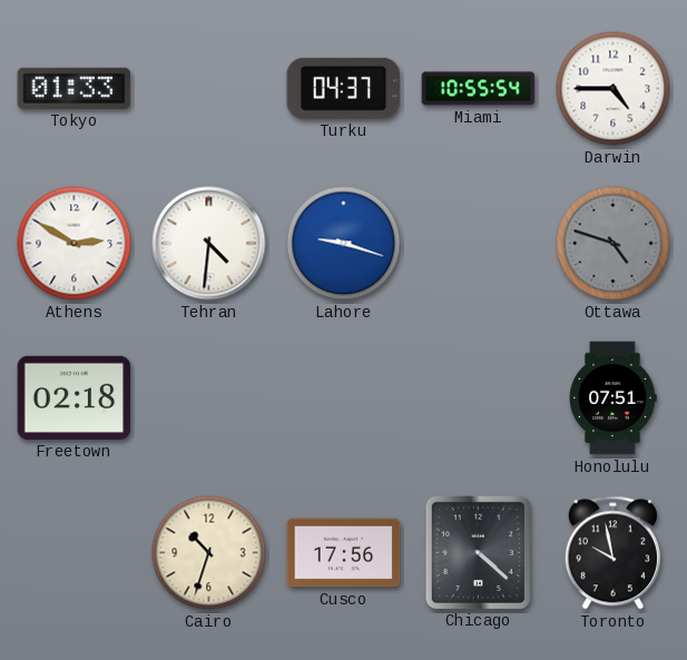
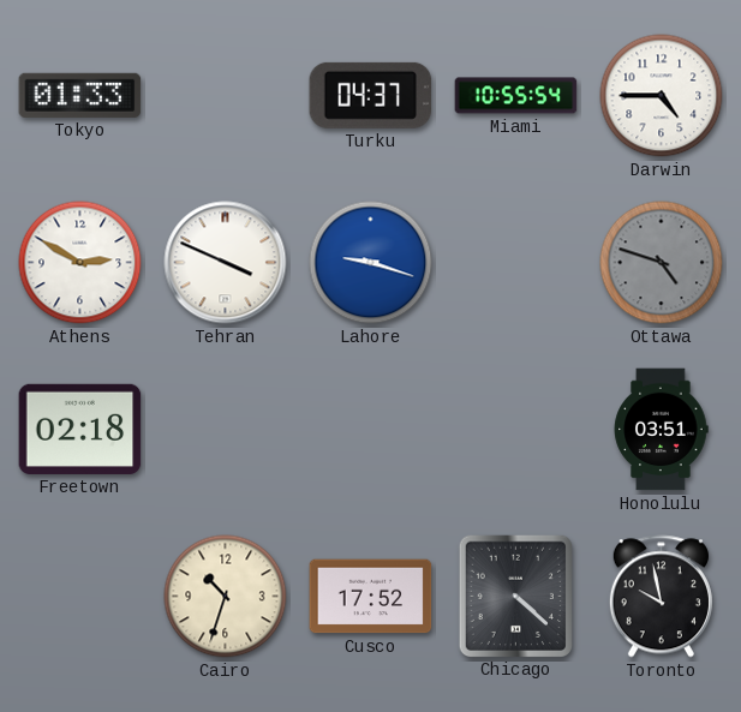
Tehran: 4:31 -> 3:49
Honolulu: 07:51 -> 03:51
Cusco: 17:56 -> 17:52
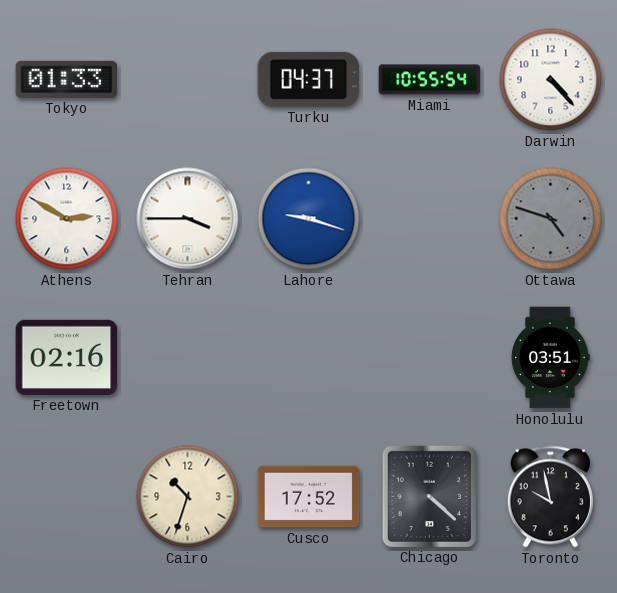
Darwin: 4:45 -> 4:23
Tehran: 3:49 -> 3:45
Freetown: 02:18 -> 02:16
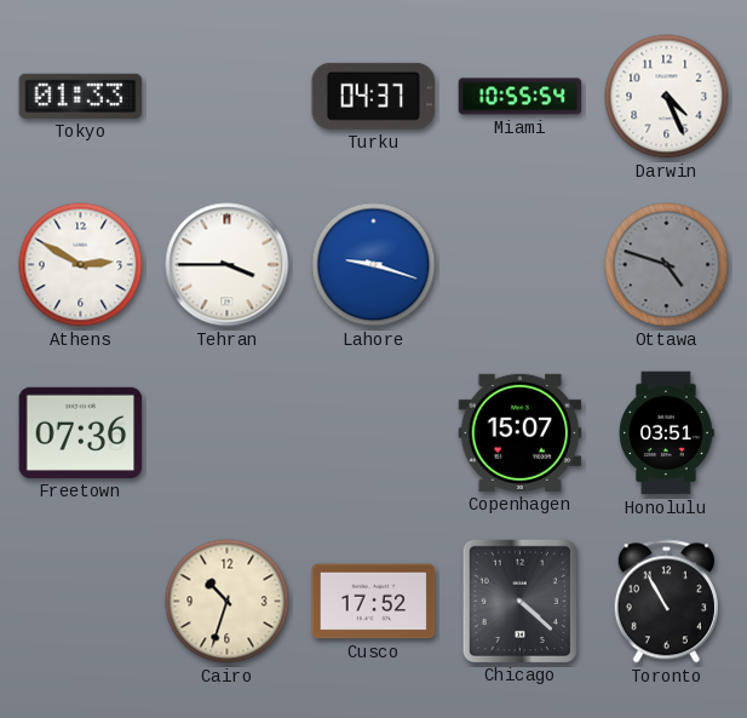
Darwin: 4:23 -> 4:26
Freetown: 02:16 -> 07:36
Copenhagen: none -> 15:07
Toronto: 9:58 -> 10:55
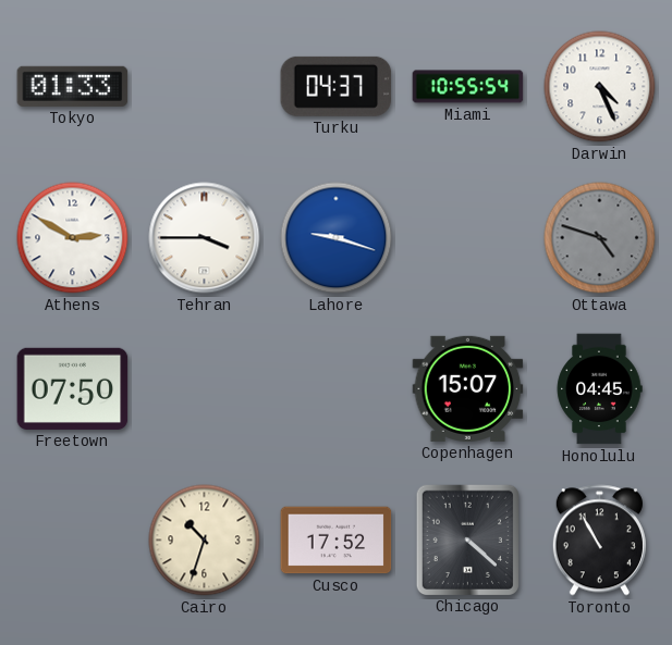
Freetown: 07:36 -> 07:50
Honolulu: 03:51 -> 04:45
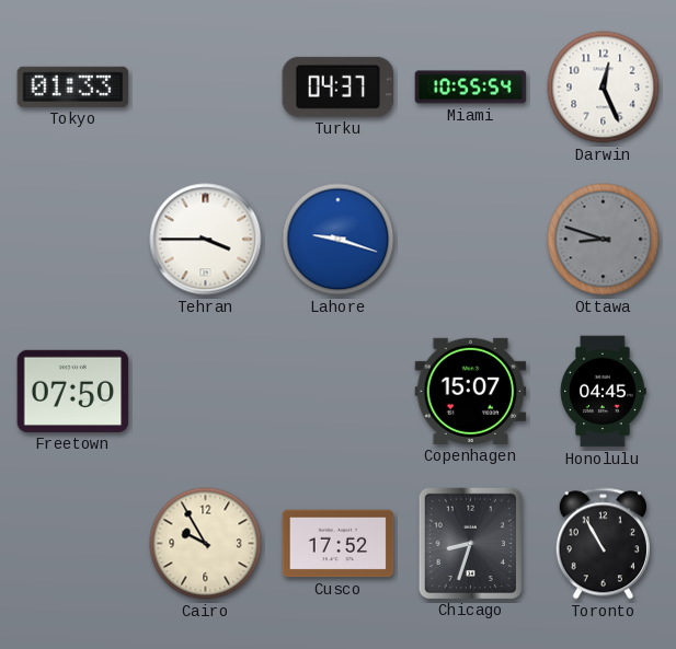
Darwin: 4:26 -> 12:26
Athens: 2:50 -> none
Ottawa: 4:48 -> 8:48
Cairo: 10:33 -> 9:55
Chicago: 4:22 -> 8:33
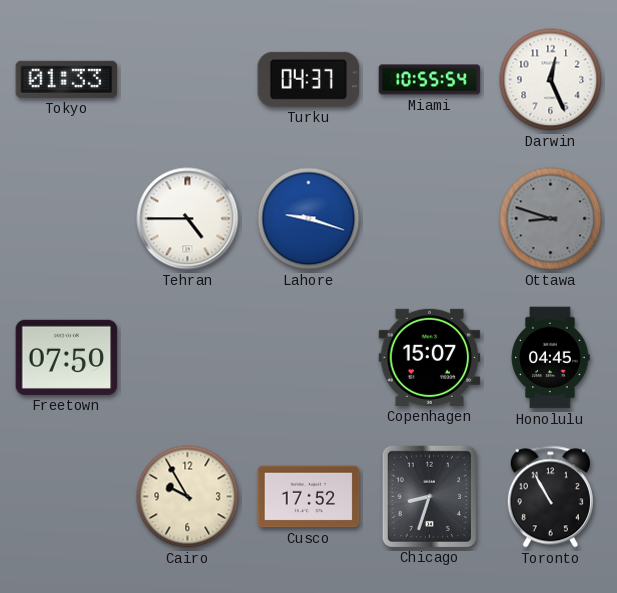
Tehran: 3:45 -> 4:45
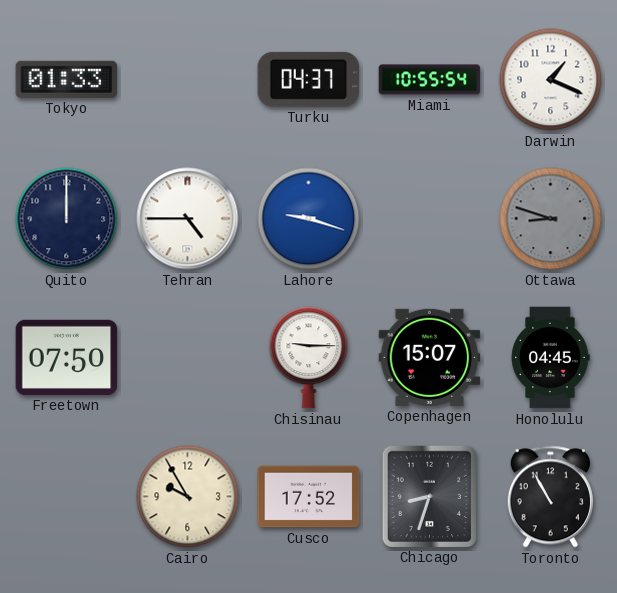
Darwin: 12:26 -> 1:19
Quito: none -> 12:00
Chisinau: none -> 9:15
